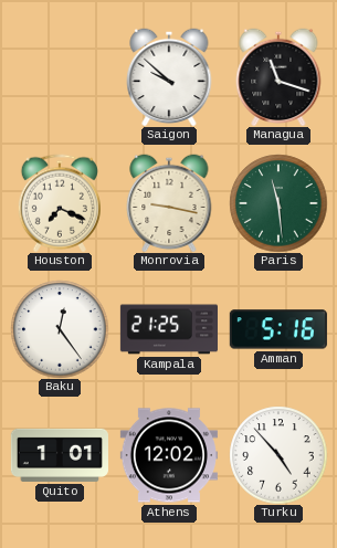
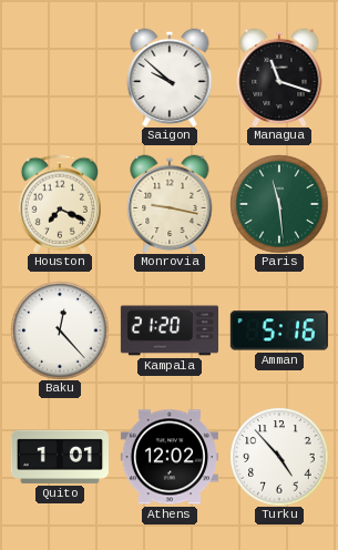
Baku: 12:24 -> 12:23
Kampala: 21:25 -> 21:20
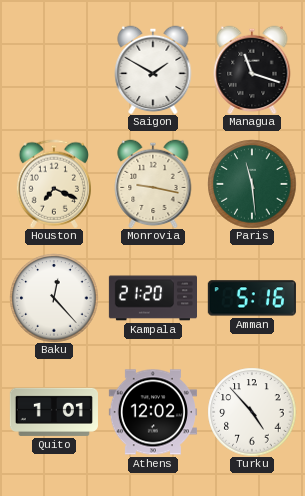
Saigon: 9:52 -> 1:50
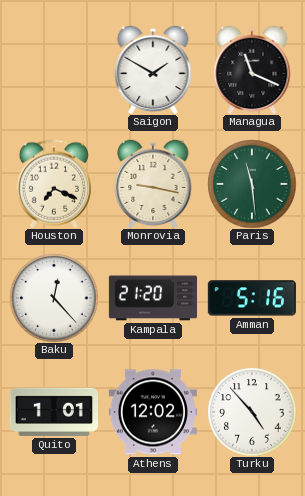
Managua: 11:18 -> 11:19
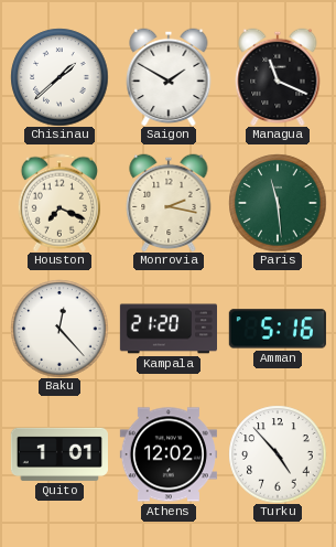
Chisinau: none -> 1:38
Monrovia: 9:17 -> 2:17
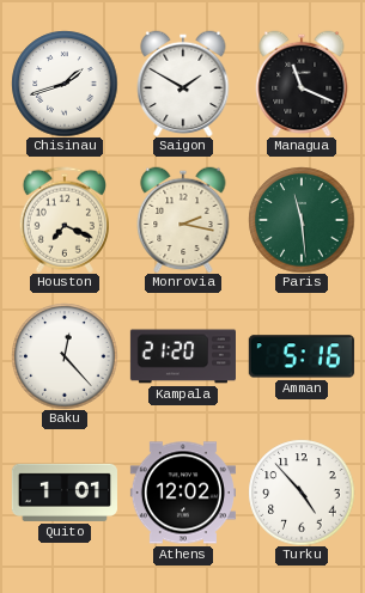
Chisinau: 1:38 -> 1:42
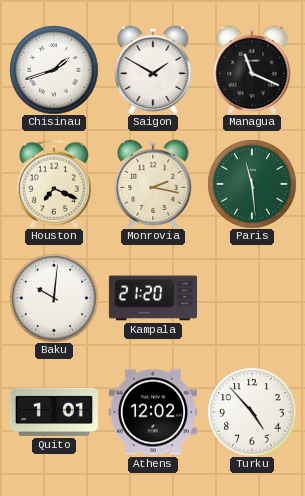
Baku: 12:23 -> 10:01
Amman: 5:16 -> none
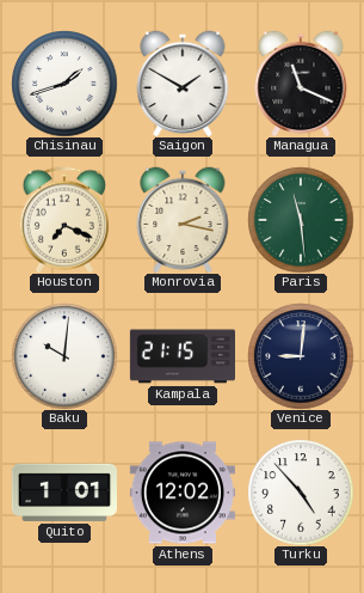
Kampala: 21:20 -> 21:15
Venice: none -> 9:01
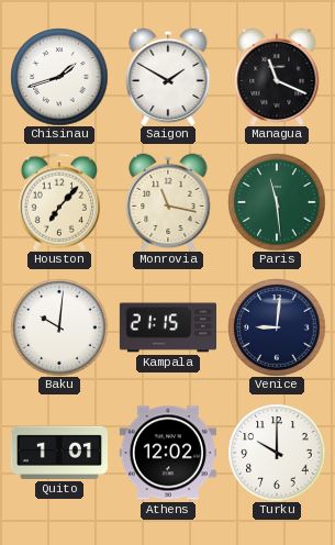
Houston: 7:19 -> 7:07
Monrovia: 2:17 -> 11:17
Turku: 4:53 -> 10:00
